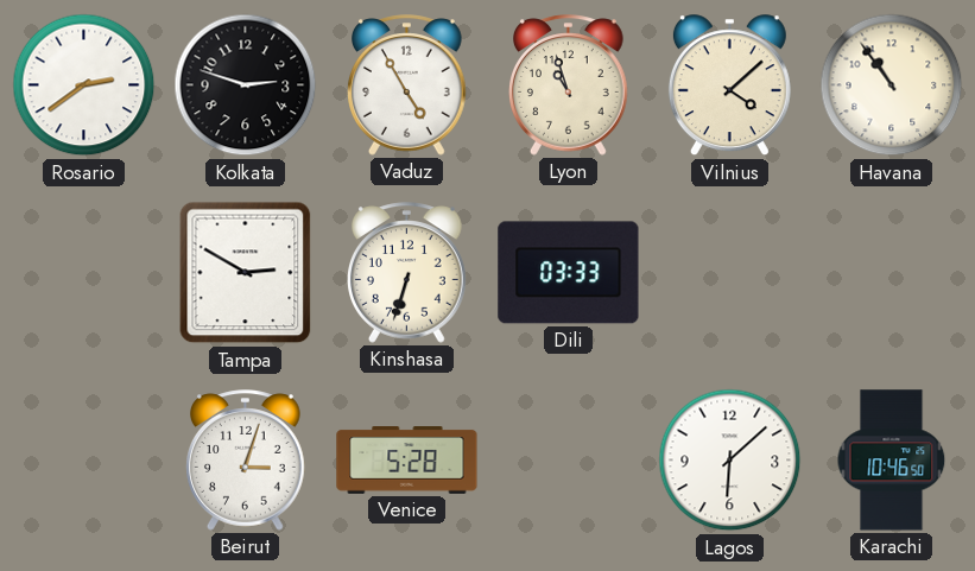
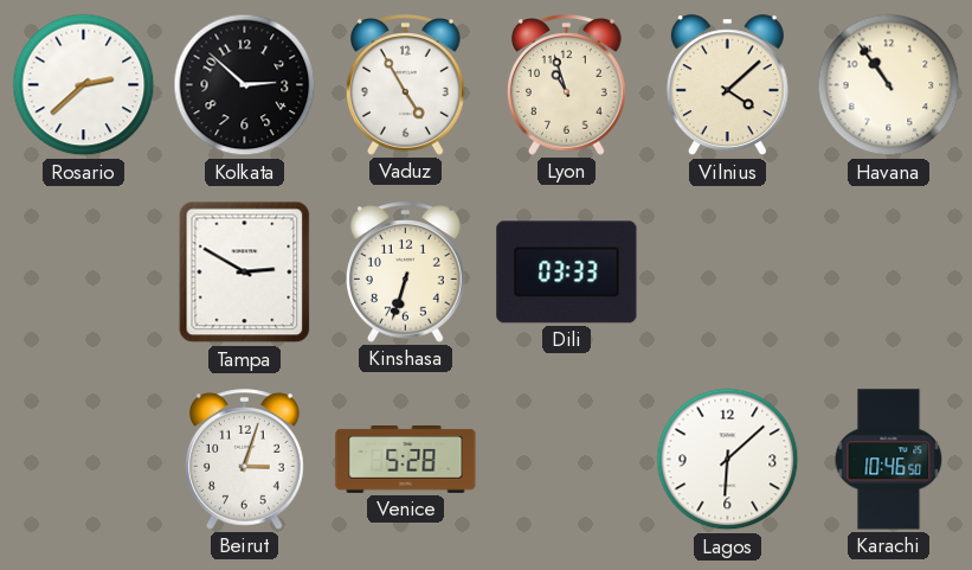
Rosario: 2:39 -> 2:38
Kolkata: 2:48 -> 2:52
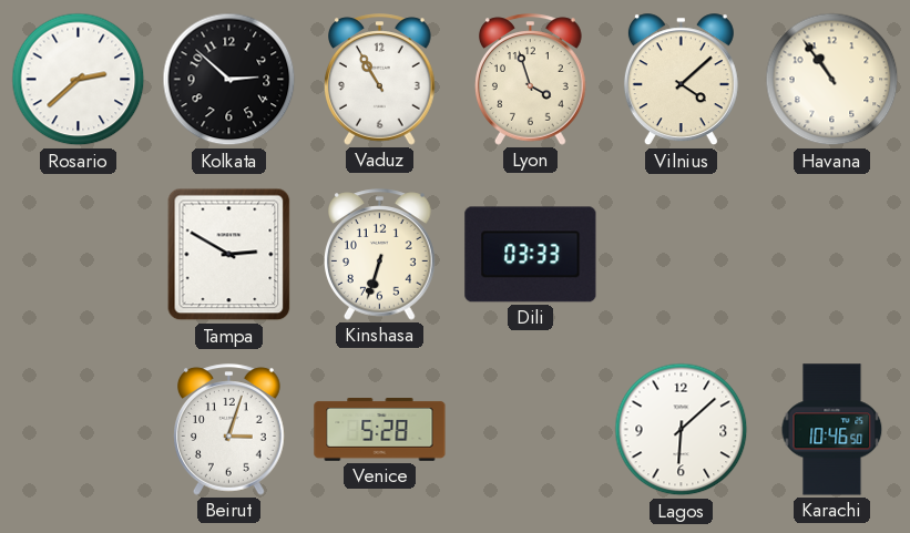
Vaduz: 4:55 -> 10:55
Lyon: 10:57 -> 3:57
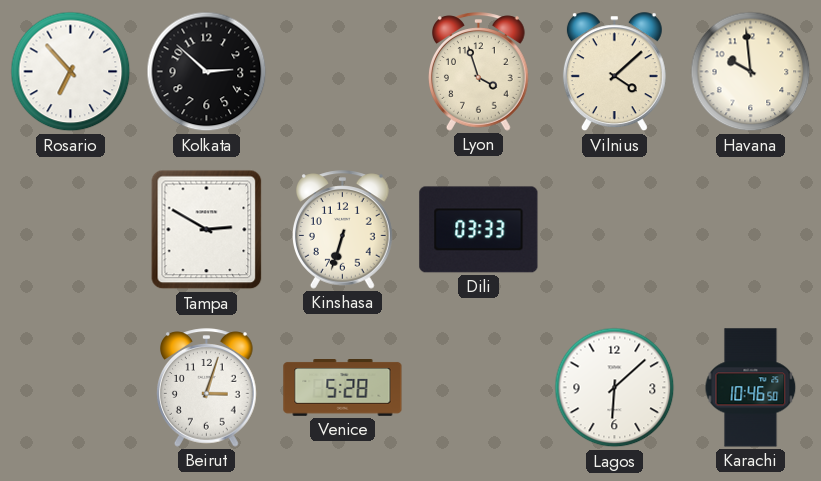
Rosario: 2:38 -> 6:53
Vaduz: 10:55 -> none
Havana: 10:54 -> 9:59
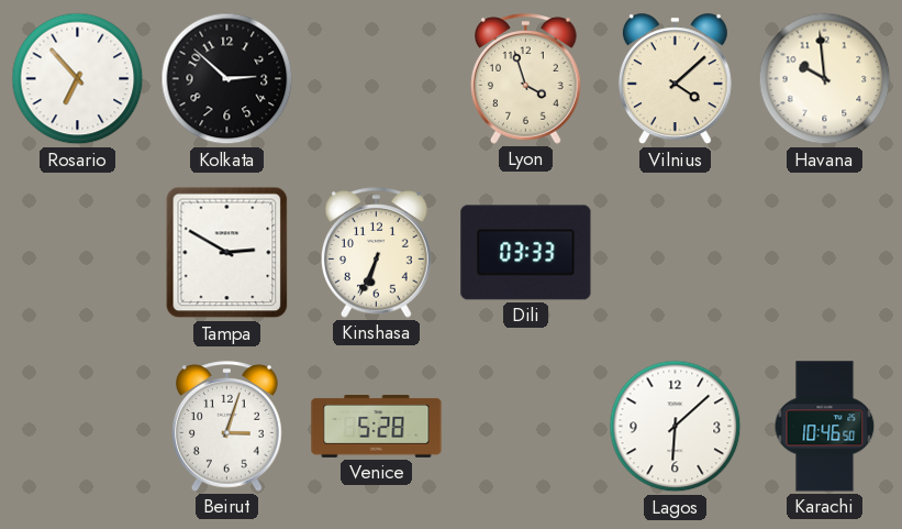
Kinshasa: 6:33 -> 6:34
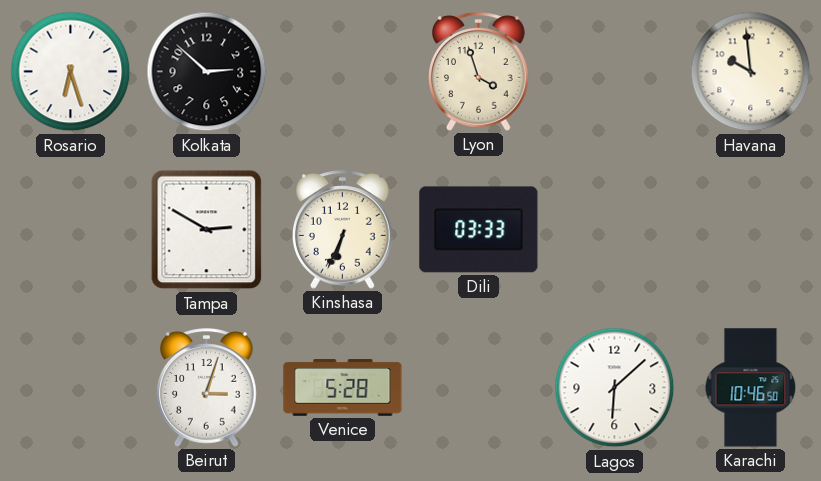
Rosario: 6:53 -> 6:27
Vilnius: 4:08 -> none
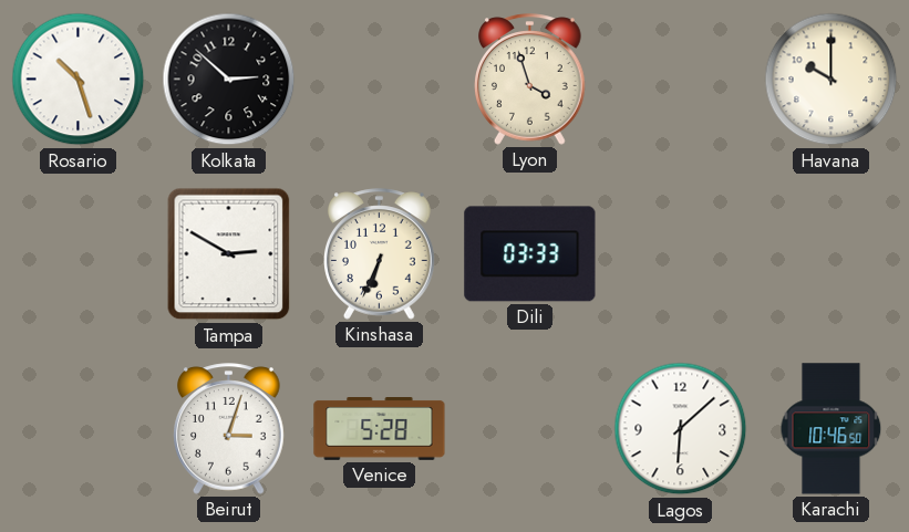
Rosario: 6:27 -> 10:27
Havana: 9:59 -> 10:00
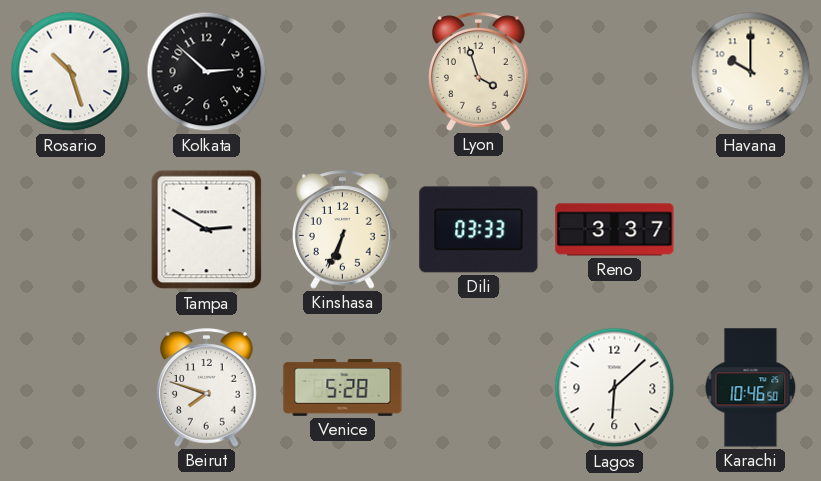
Reno: none -> 3:37
Beirut: 3:03 -> 7:48
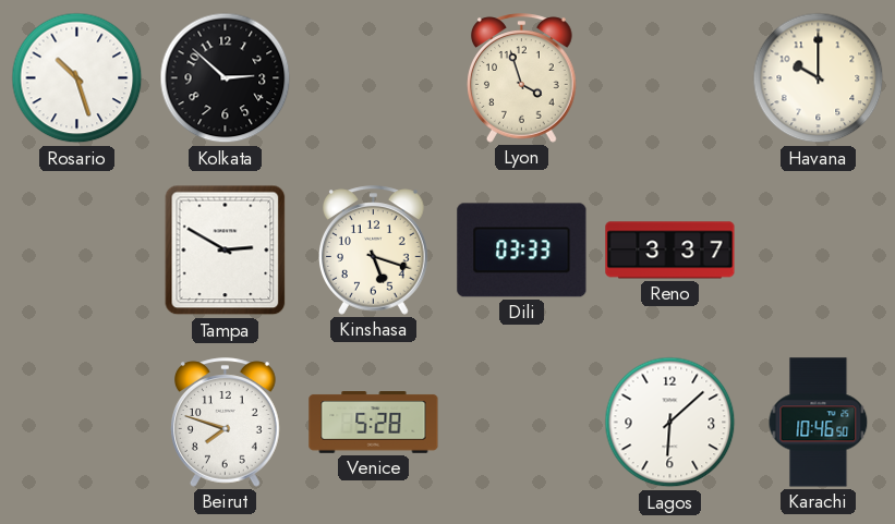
Kinshasa: 6:34 -> 5:18
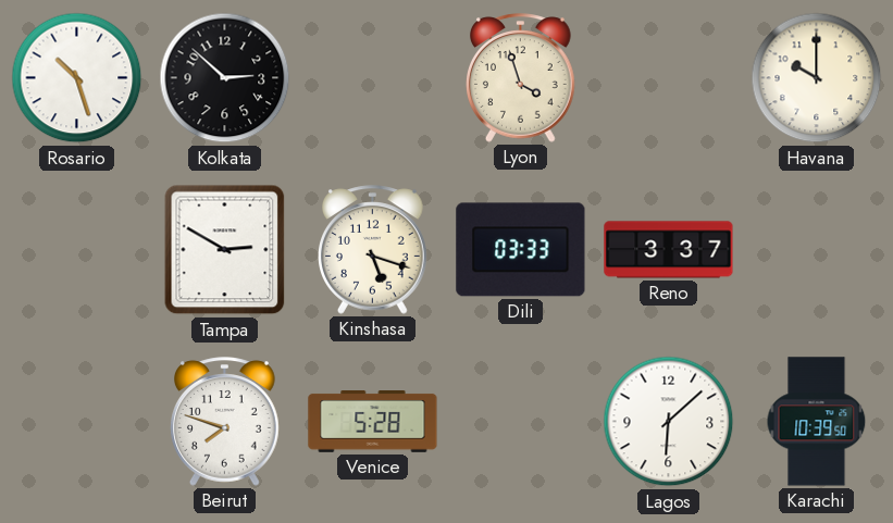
Karachi: 10:46 -> 10:39
